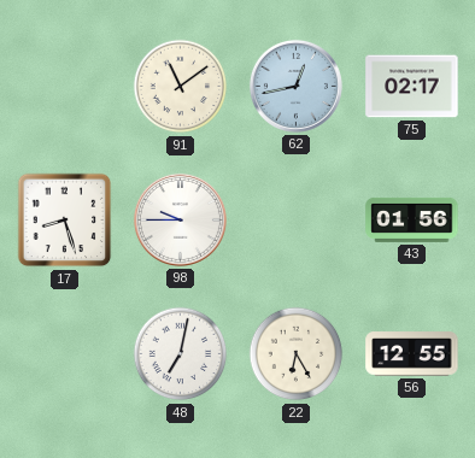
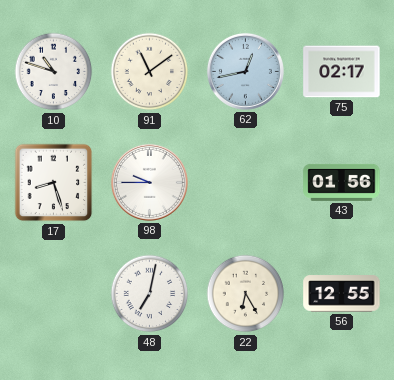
10: none -> 10:48
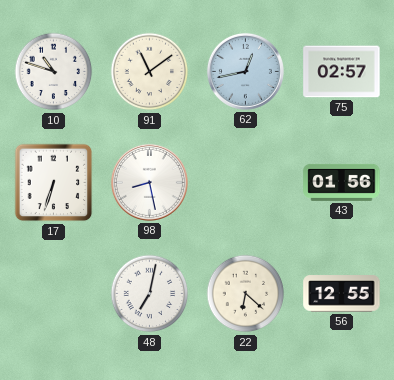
75: 02:17 -> 02:57
17: 8:27 -> 6:33
98: 9:45 -> 8:28
22: 6:25 -> 6:22
